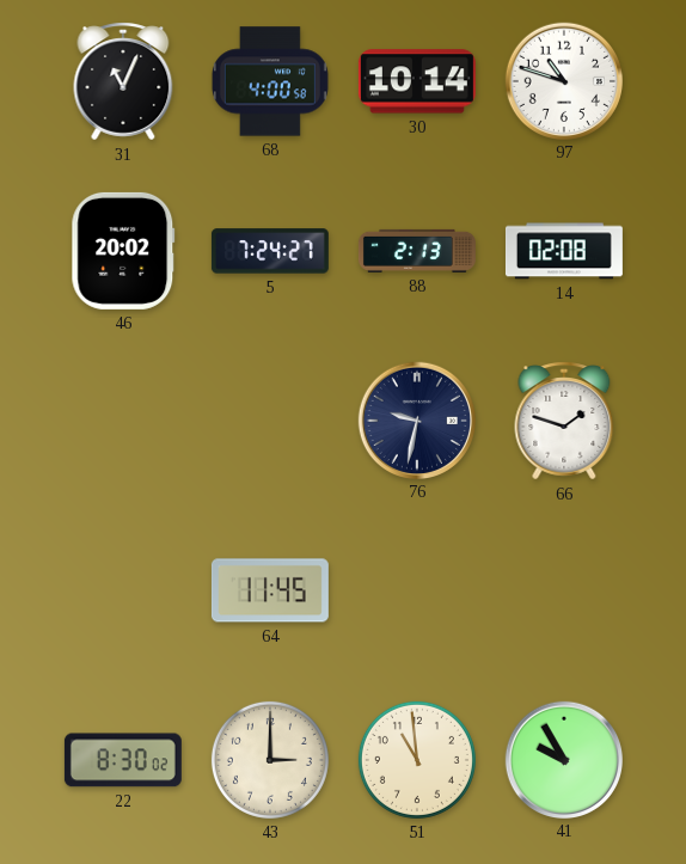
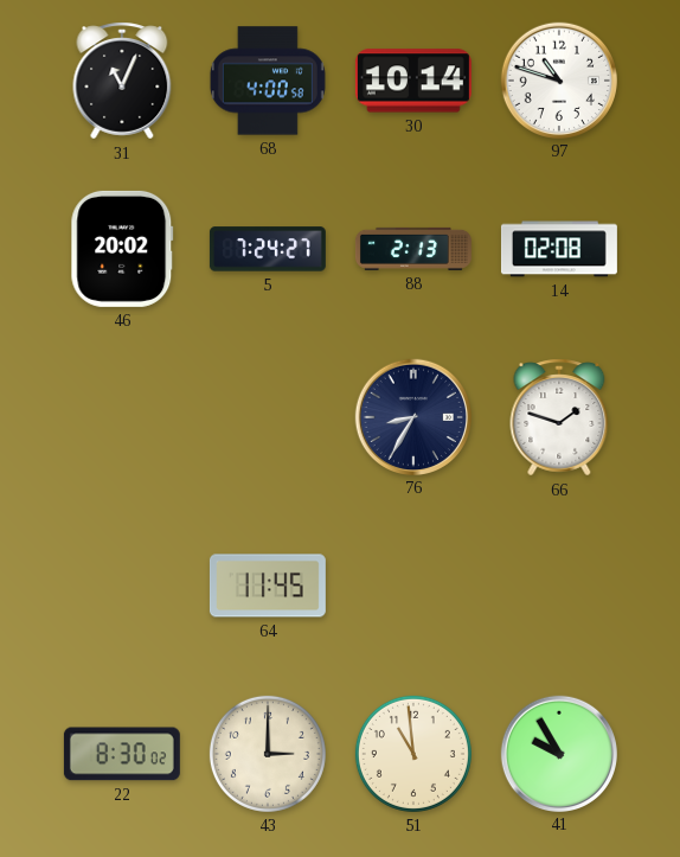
76: 9:32 -> 8:35
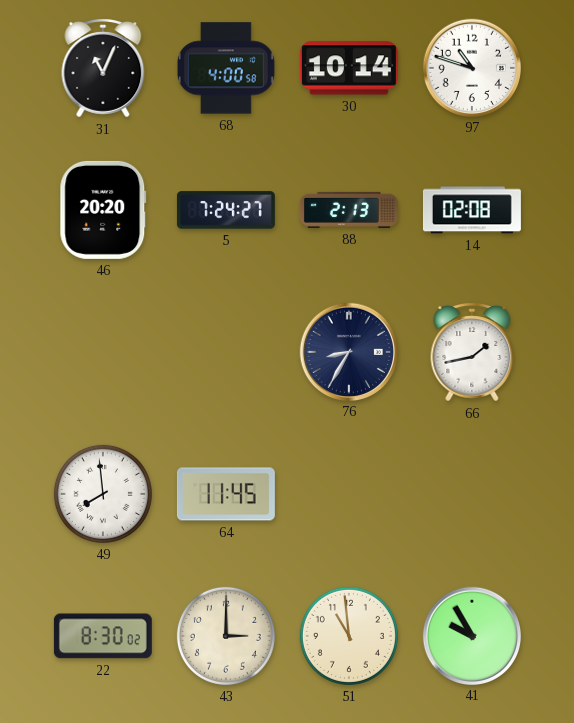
46: 20:02 -> 20:20
66: 1:48 -> 1:43
49: none -> 7:59
